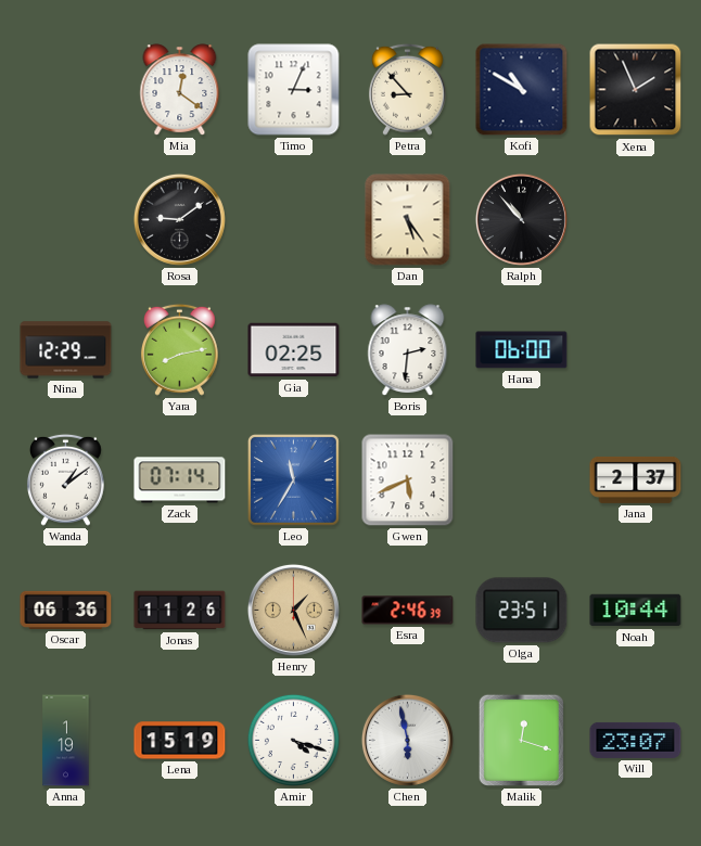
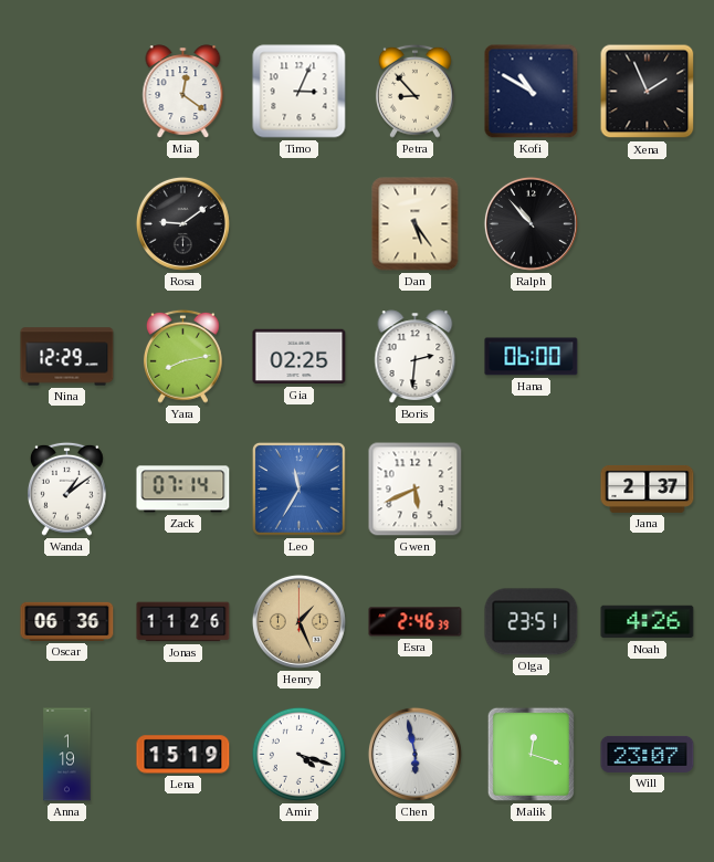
Noah: 10:44 -> 4:26
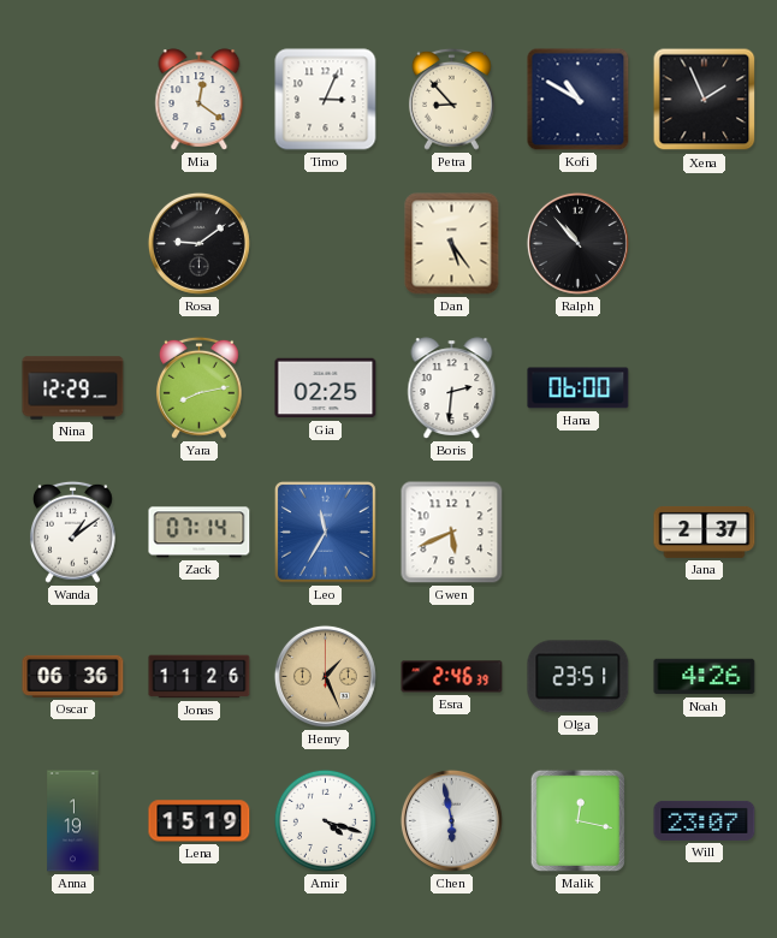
Malik: 12:18 -> 12:17
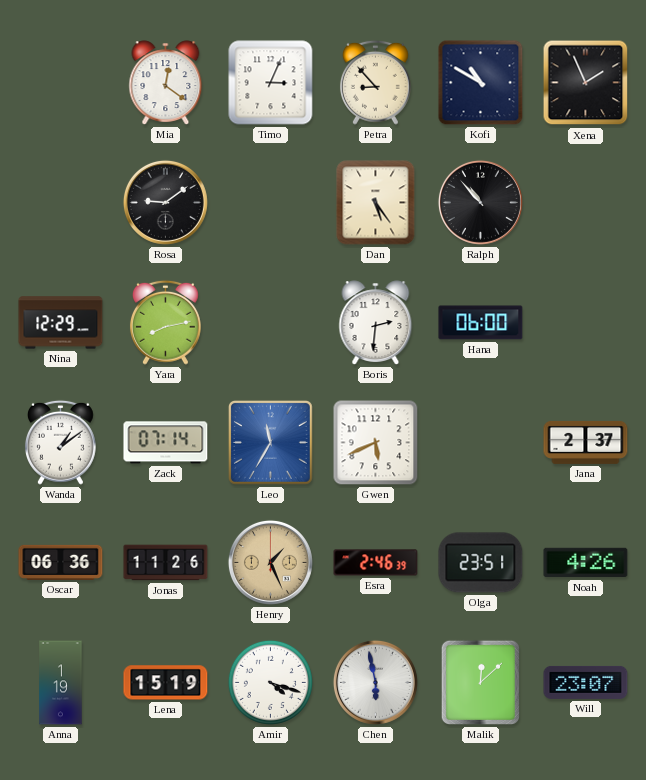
Gia: 02:25 -> none
Malik: 12:17 -> 12:08
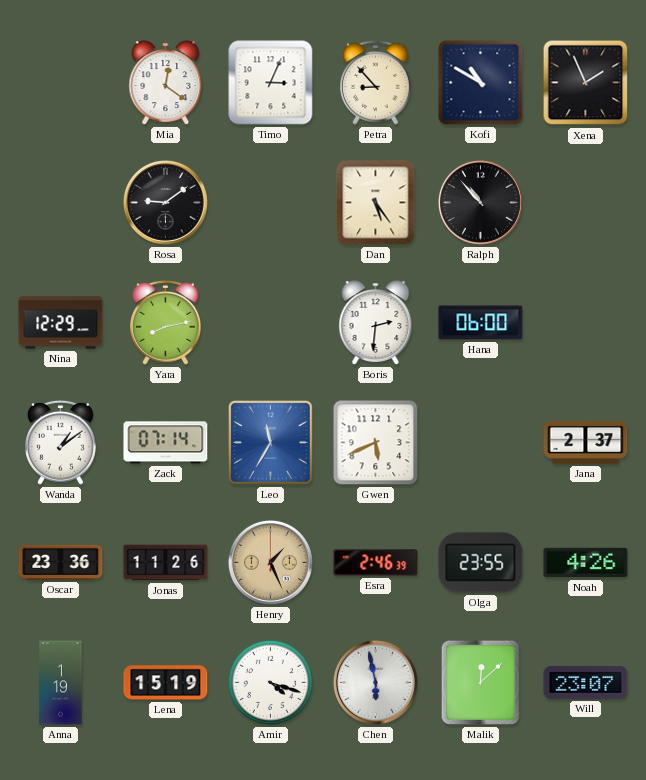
Oscar: 06:36 -> 23:36
Olga: 23:51 -> 23:55
